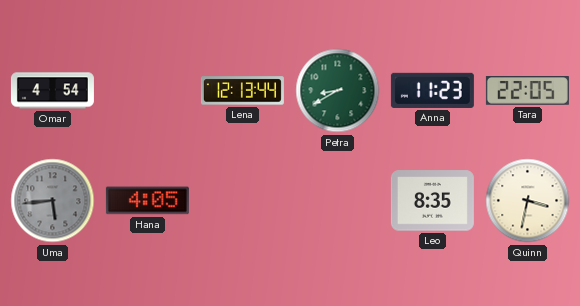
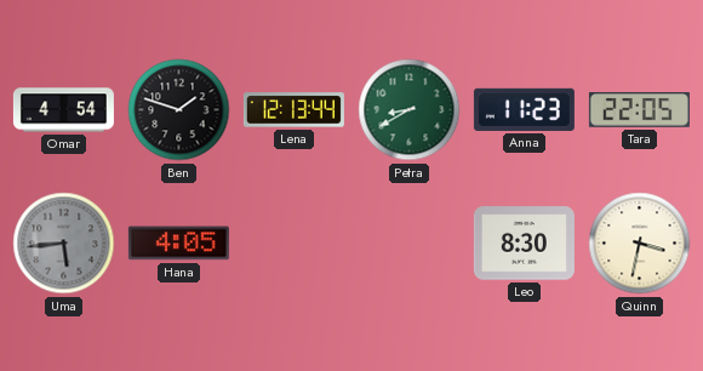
Ben: none -> 1:48
Leo: 8:35 -> 8:30
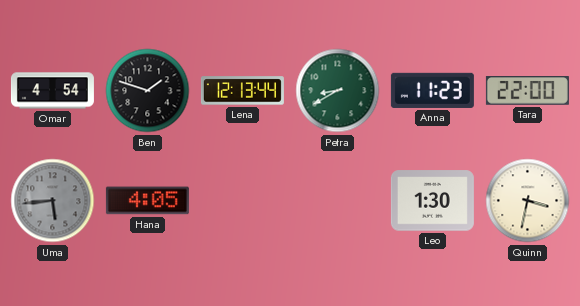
Tara: 22:05 -> 22:00
Leo: 8:30 -> 1:30
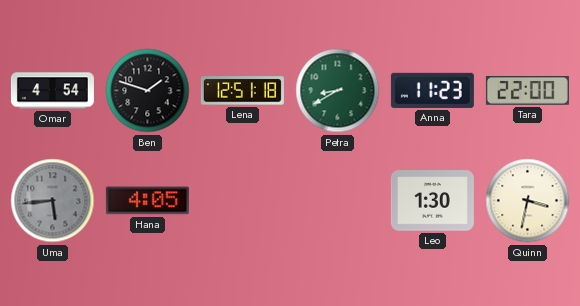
Lena: 12:13 -> 12:51
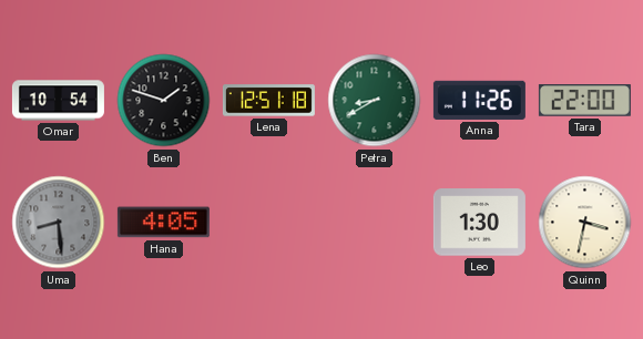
Omar: 4:54 -> 10:54
Anna: 11:23 -> 11:26
Uma: 5:44 -> 8:29
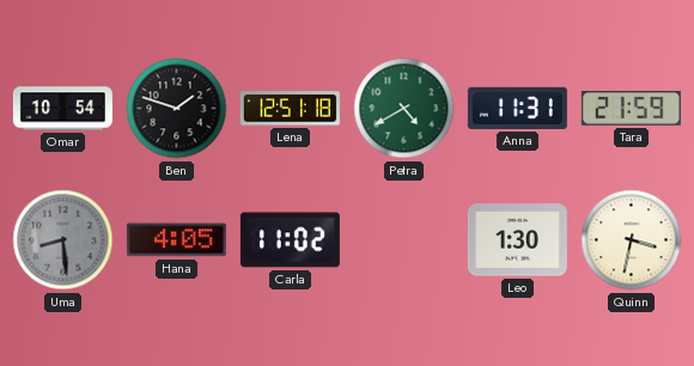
Petra: 8:40 -> 4:40
Anna: 11:26 -> 11:31
Tara: 22:00 -> 21:59
Carla: none -> 11:02
